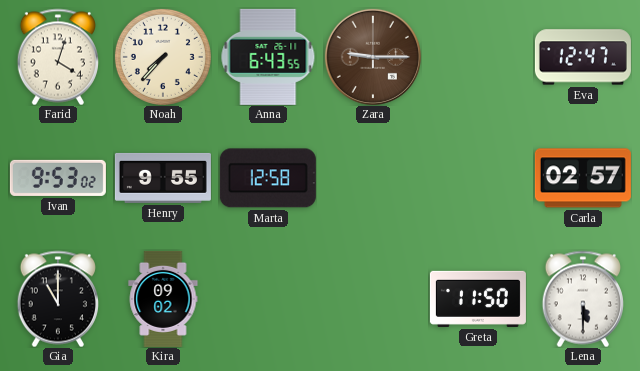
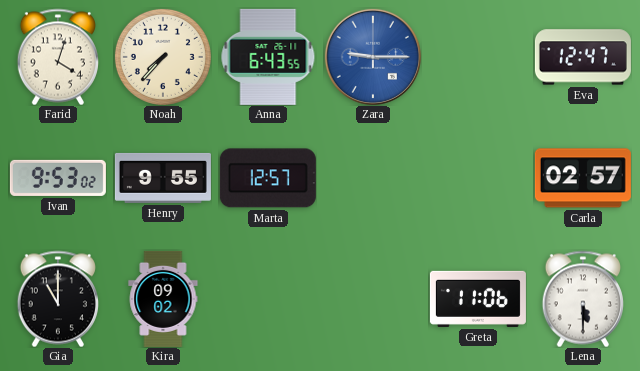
Zara dial: brown -> blue
Marta: 12:58 -> 12:57
Greta: 11:50 -> 11:06
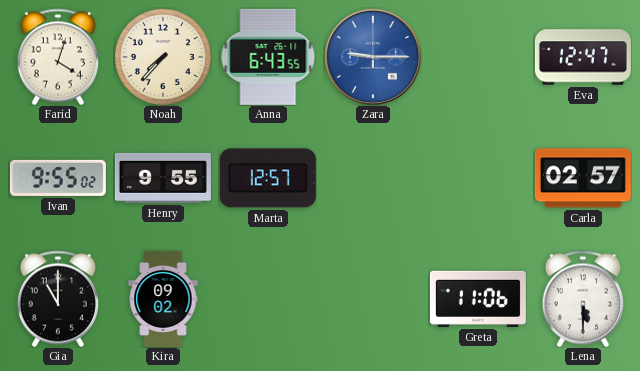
Ivan: 9:53 -> 9:55
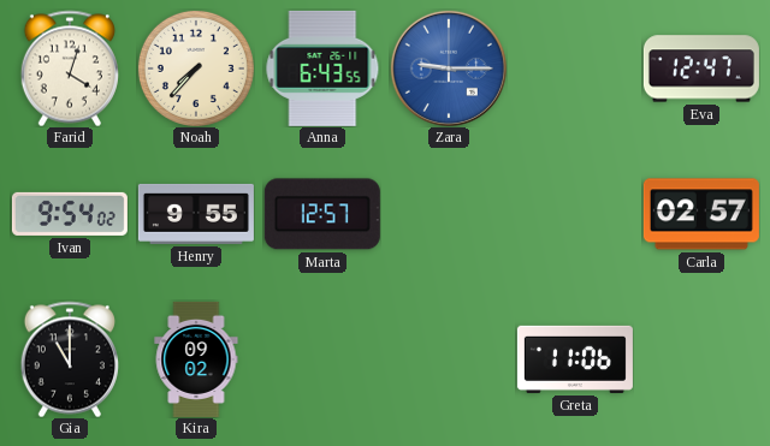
Ivan: 9:55 -> 9:54
Lena: 5:30 -> none
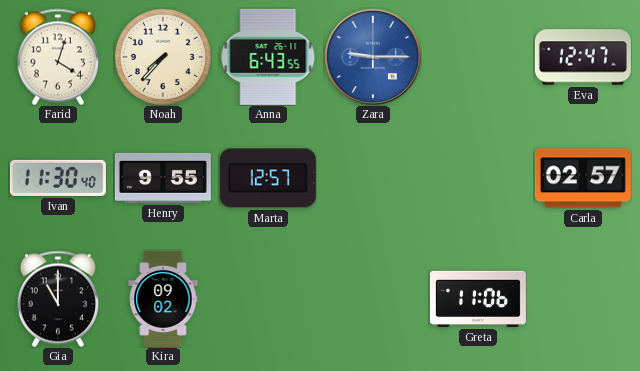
Ivan: 9:54 -> 11:30
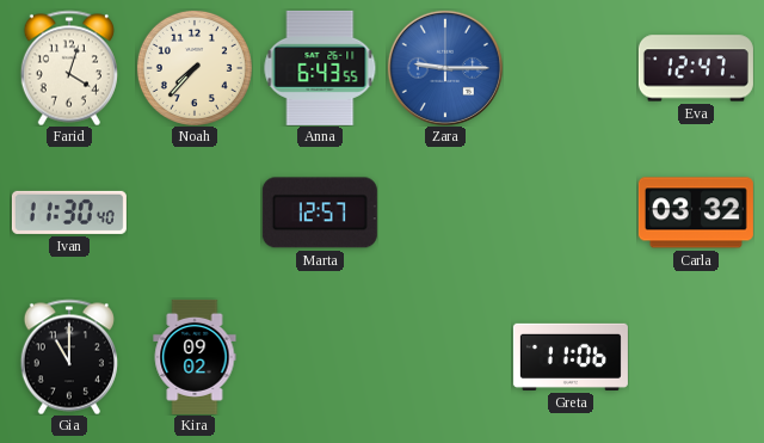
Henry: 9:55 -> none
Carla: 02:57 -> 03:32
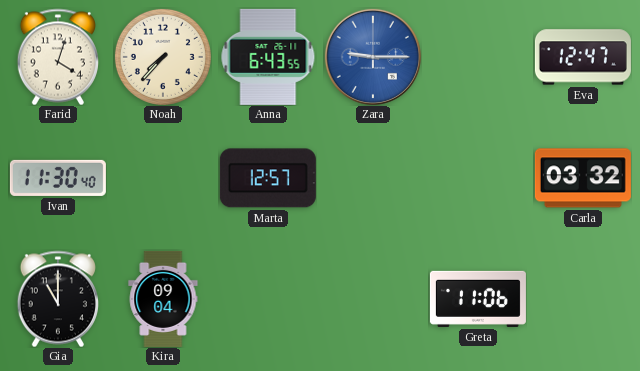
Kira: 09:02 -> 09:04
